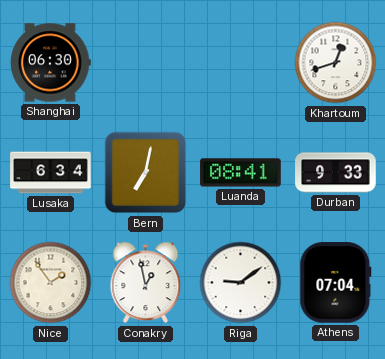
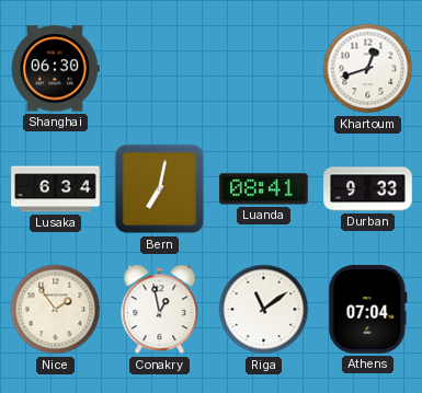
Riga: 9:09 -> 11:09
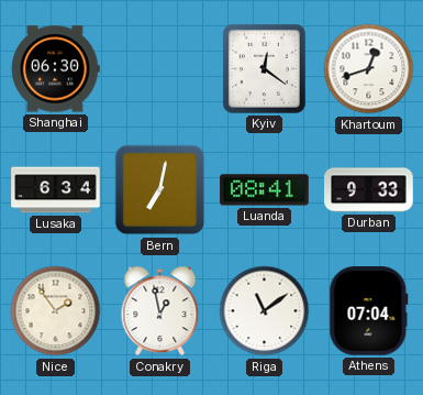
Kyiv: none -> 12:21
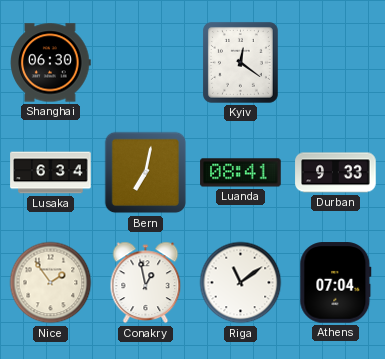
Khartoum: 12:42 -> none
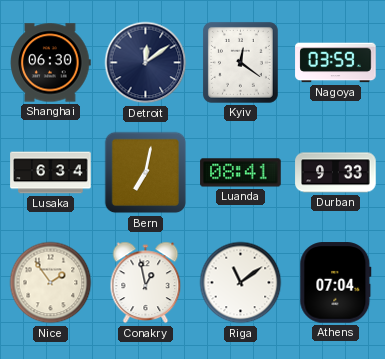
Detroit: none -> 12:09
Nagoya: none -> 03:59
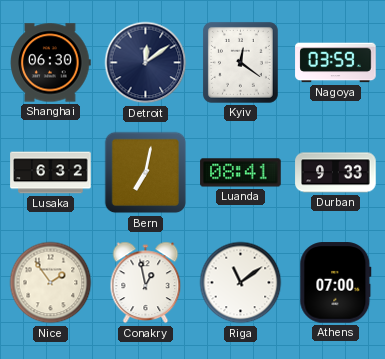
Lusaka: 6:34 -> 6:32
Athens: 07:04 -> 07:00
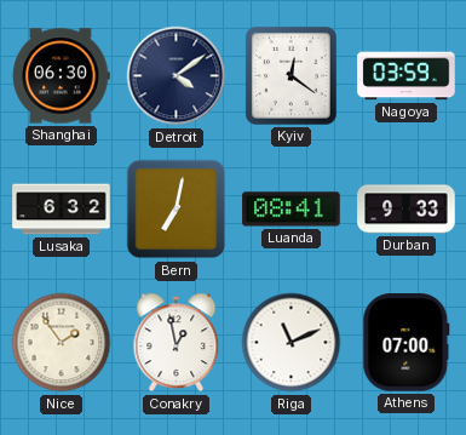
Detroit: 12:09 -> 4:09
Riga: 11:09 -> 11:11
